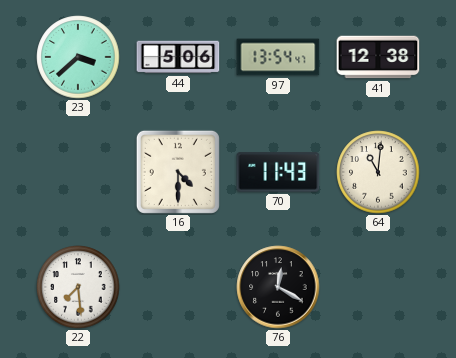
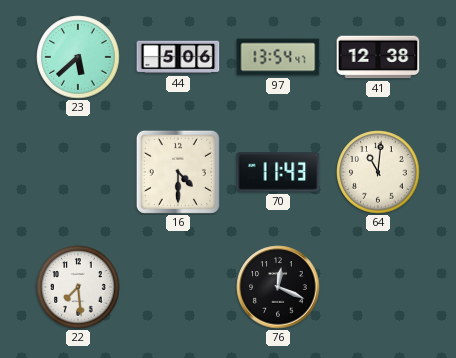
23: 3:38 -> 5:38
76: 12:20 -> 12:19
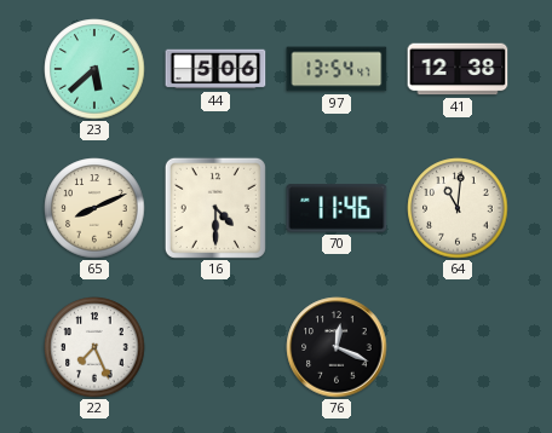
65: none -> 8:11
70: 11:43 -> 11:46
22: 7:29 -> 7:26
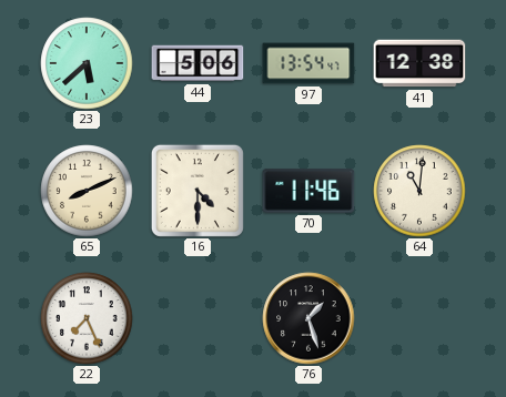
76: 12:19 -> 1:27
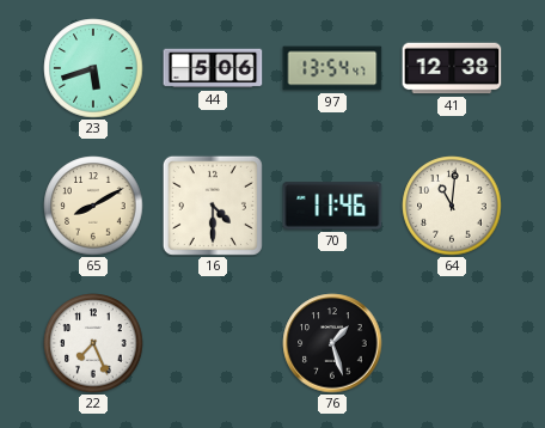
23: 5:38 -> 5:42
65: 8:11 -> 8:10
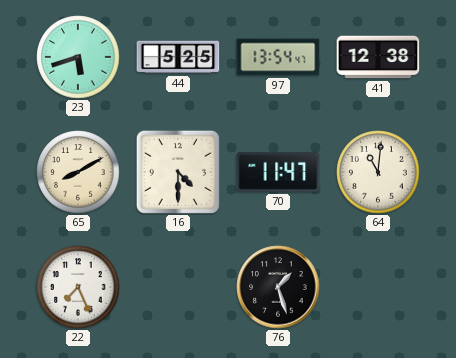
44: 5:06 -> 5:25
70: 11:46 -> 11:47
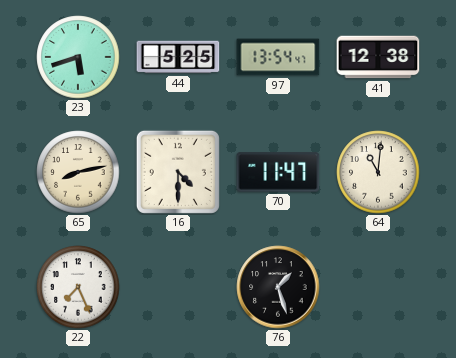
65: 8:10 -> 8:13
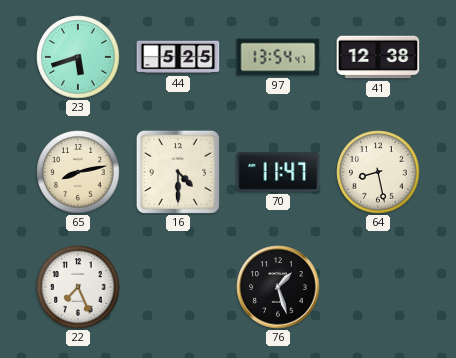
64: 11:01 -> 8:28
